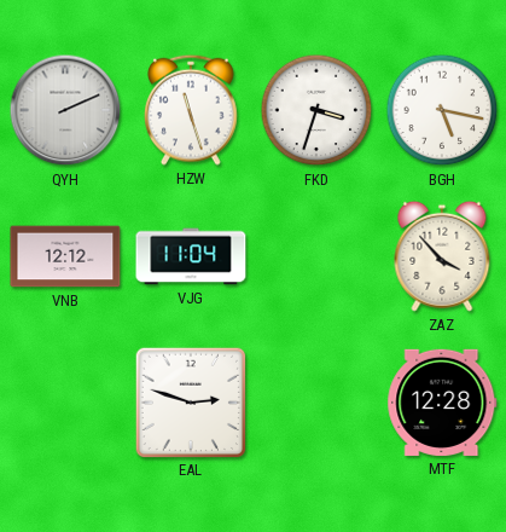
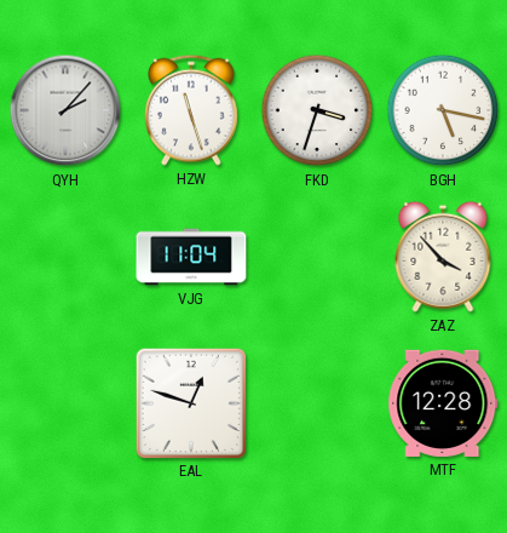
QYH: 2:11 -> 2:07
VNB: 12:12 -> none
EAL: 2:48 -> 12:48
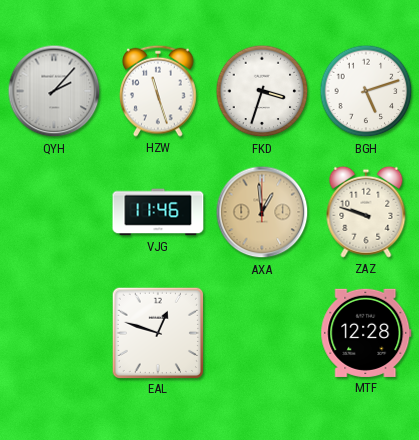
BGH: 5:17 -> 5:12
VJG: 11:04 -> 11:46
AXA: none -> 12:59
ZAZ: 3:53 -> 9:48
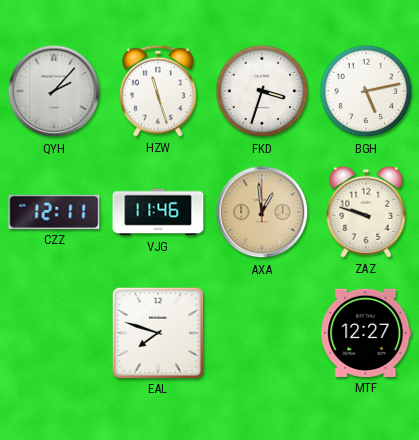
BGH: 5:12 -> 5:13
CZZ: none -> 12:11
EAL: 12:48 -> 7:48
MTF: 12:28 -> 12:27
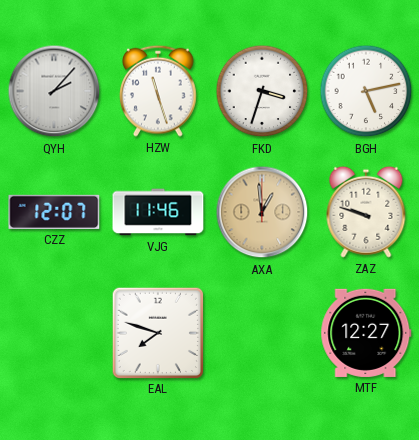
CZZ: 12:11 -> 12:07
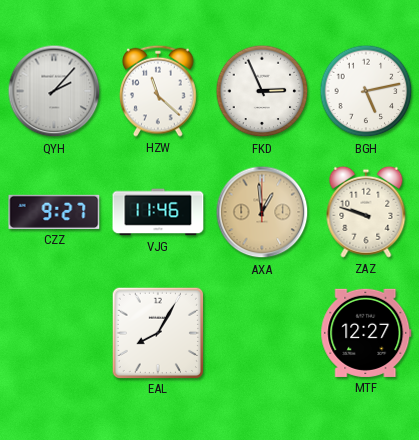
HZW: 11:27 -> 11:22
FKD: 3:33 -> 2:56
CZZ: 12:07 -> 9:27
EAL: 7:48 -> 8:05
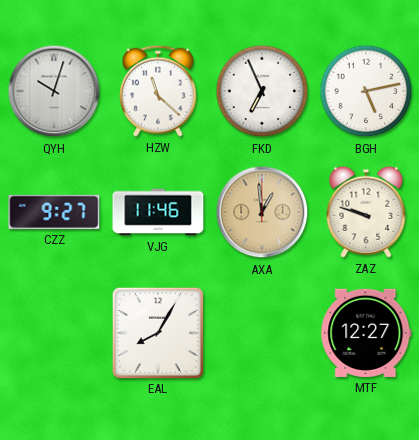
QYH: 2:07 -> 10:03
FKD: 2:56 -> 6:56
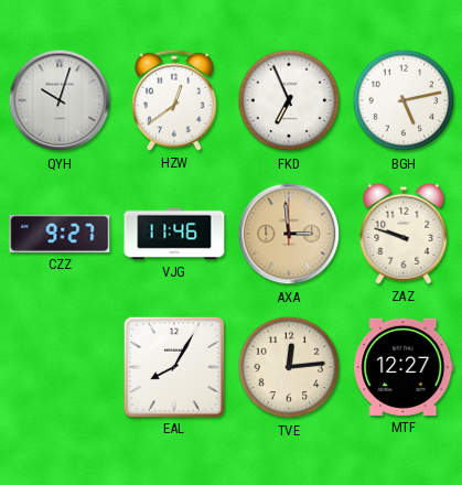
HZW: 11:22 -> 12:39
AXA: 12:59 -> 2:59
TVE: none -> 12:14
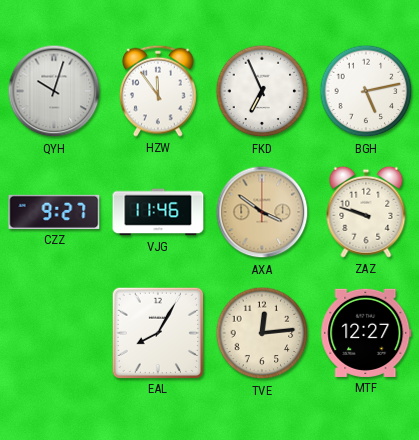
HZW: 12:39 -> 11:54
AXA: 2:59 -> 3:51
